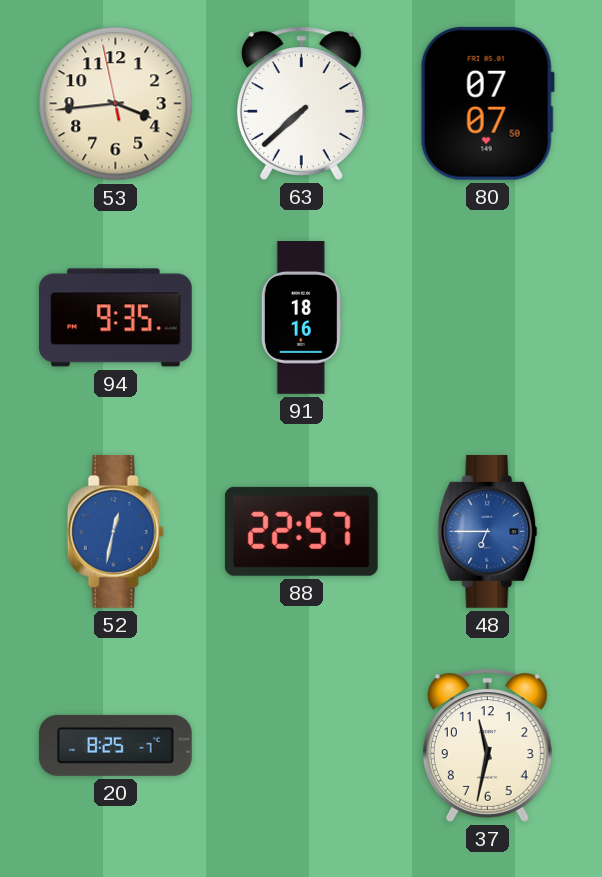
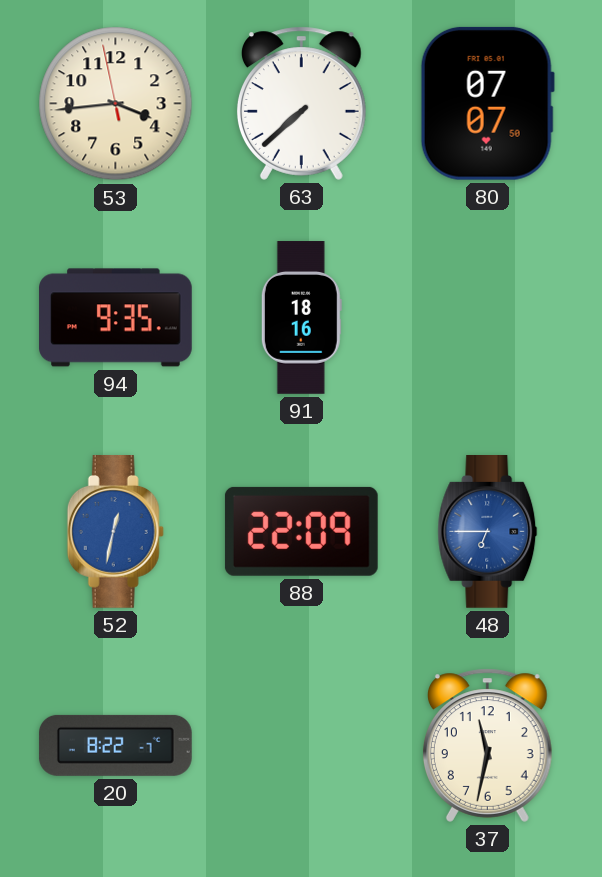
88: 22:57 -> 22:09
20: 8:25 -> 8:22
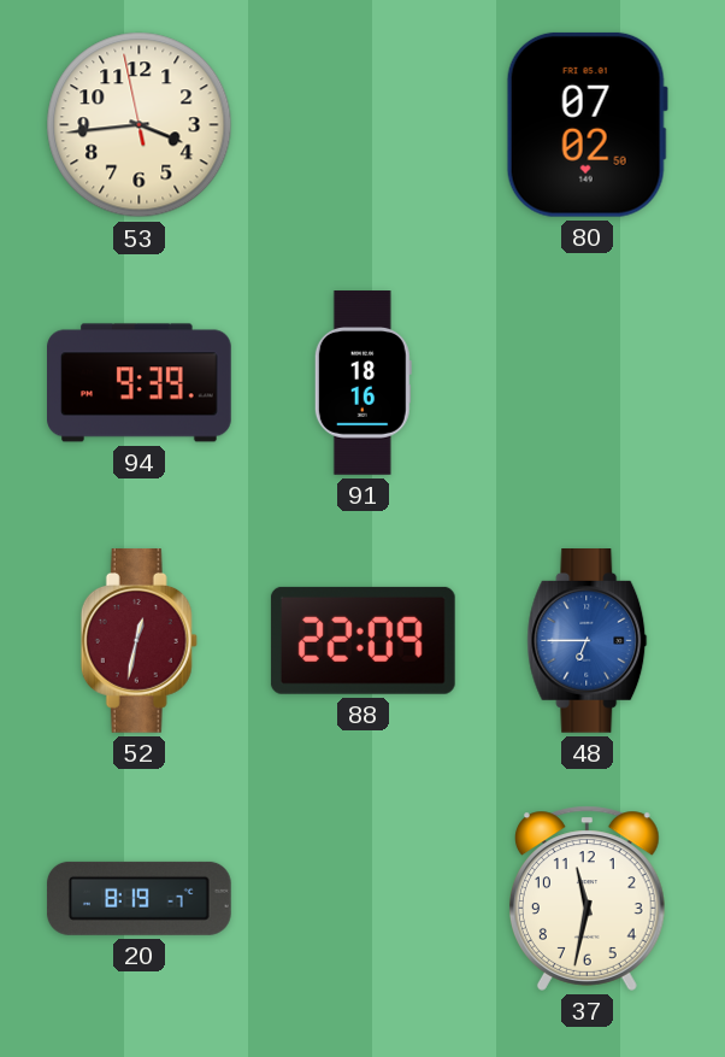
63: 7:38 -> none
80: 07:07 -> 07:02
94: 9:35 -> 9:39
52 dial: blue -> burgundy
20: 8:22 -> 8:19
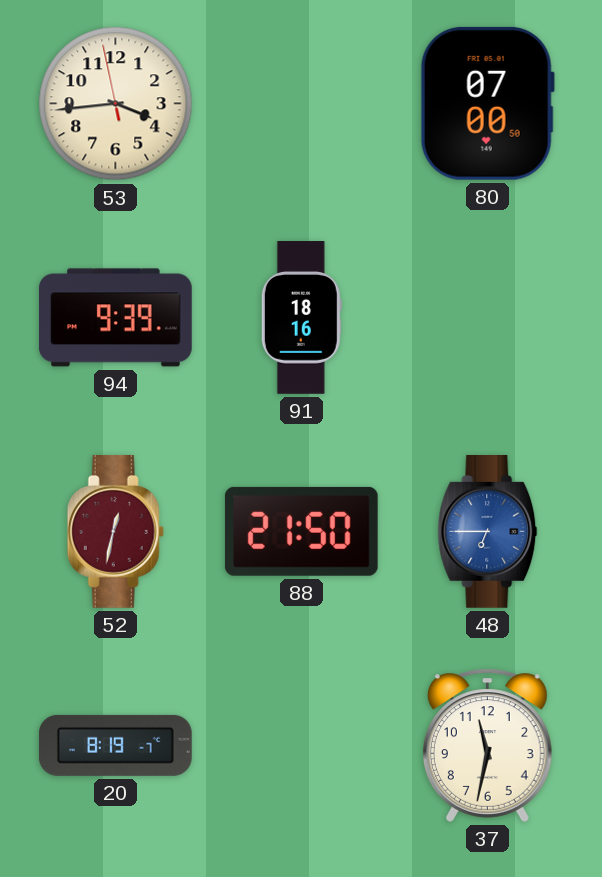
80: 07:02 -> 07:00
88: 22:09 -> 21:50
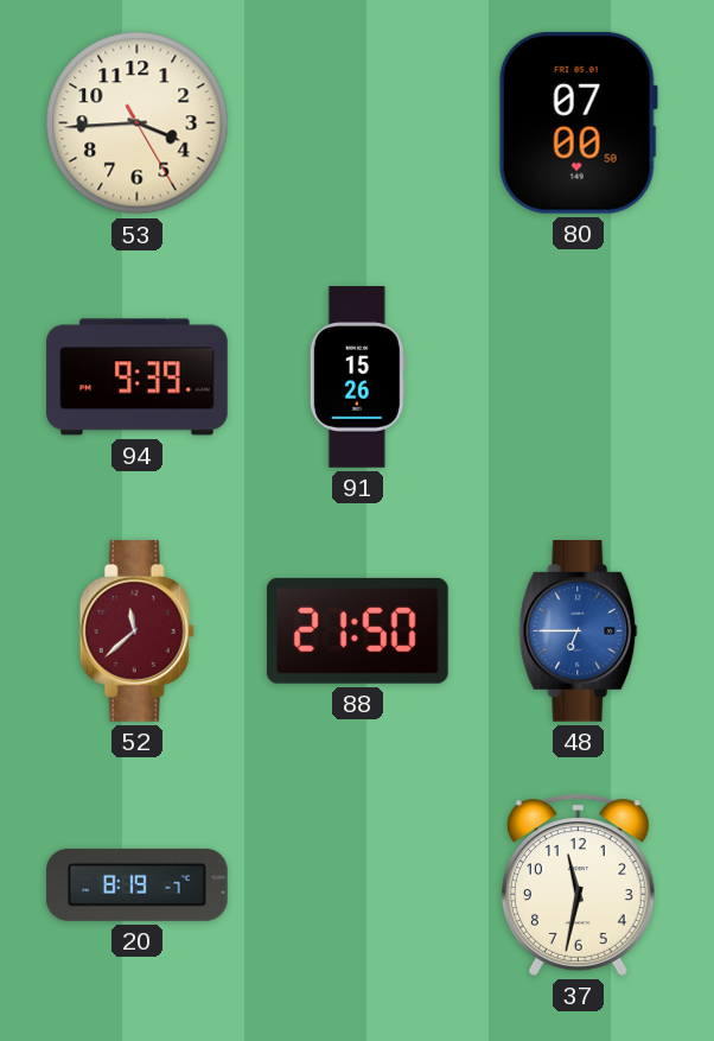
53: 3:43 -> 3:44
91: 18:16 -> 15:26
52: 12:32 -> 11:38
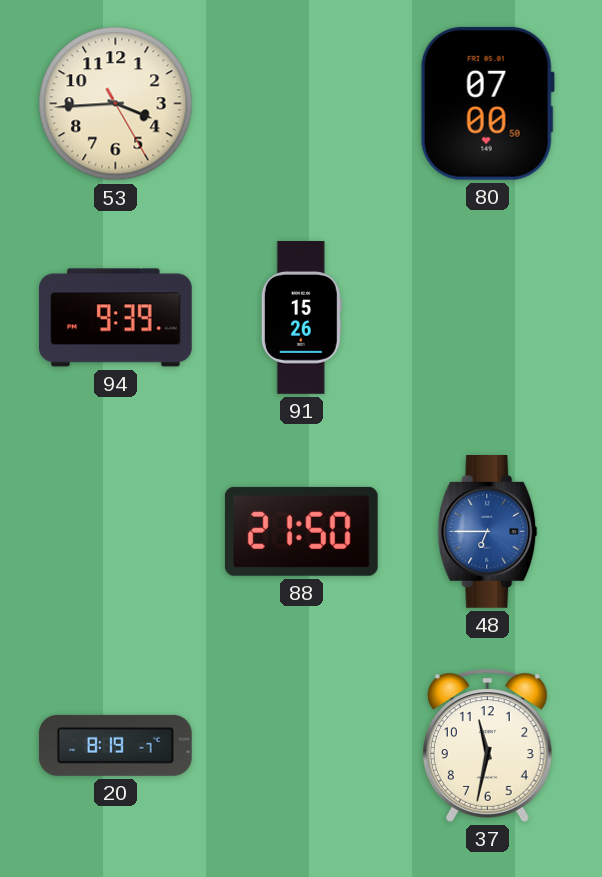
52: 11:38 -> none
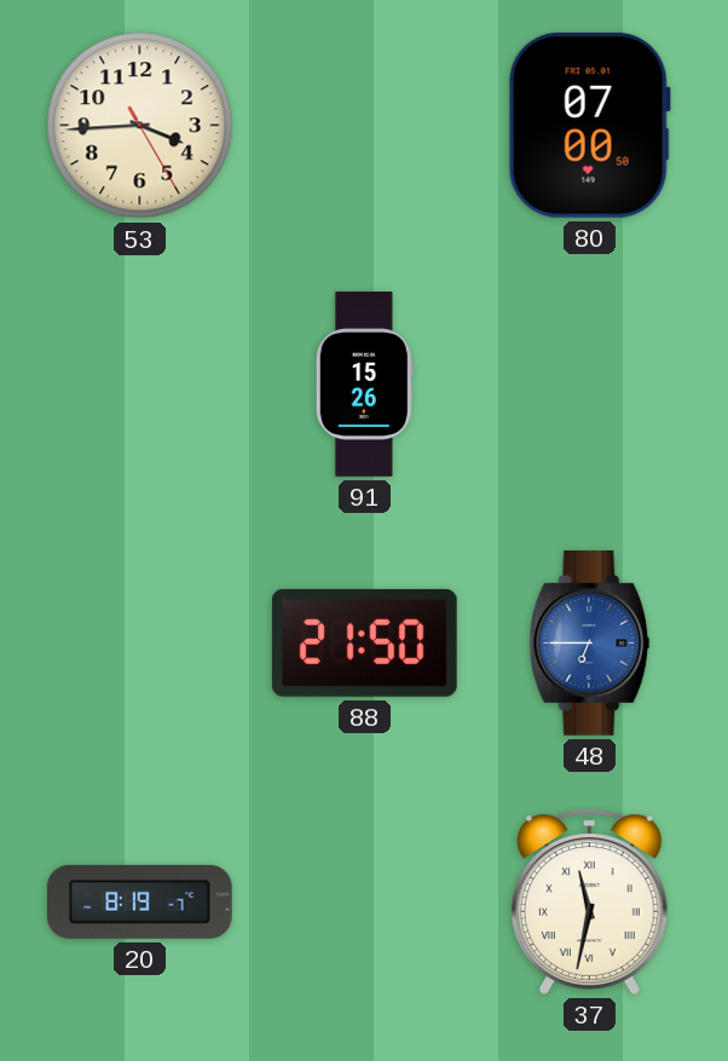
94: 9:39 -> none
37 numerals: Arabic -> Roman
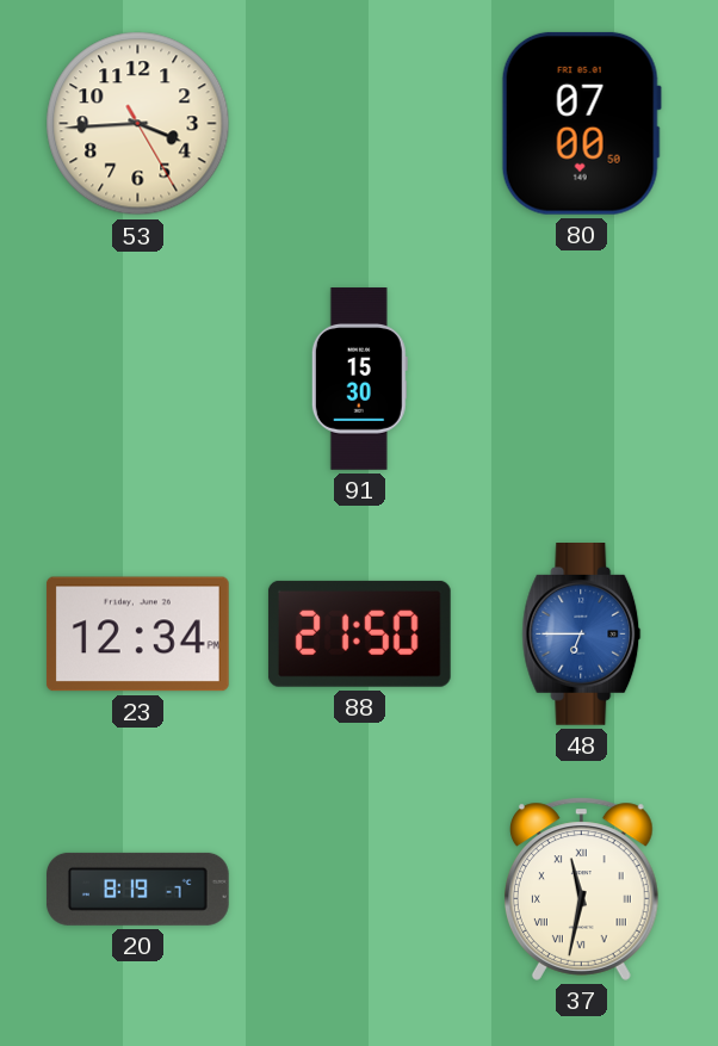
91: 15:26 -> 15:30
23: none -> 12:34
